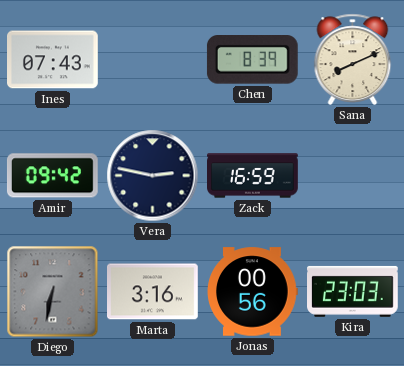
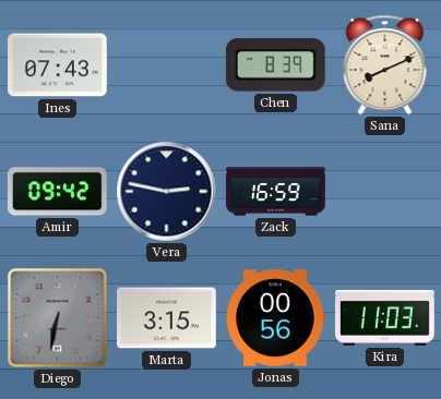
Marta: 3:16 -> 3:15
Kira: 23:03 -> 11:03
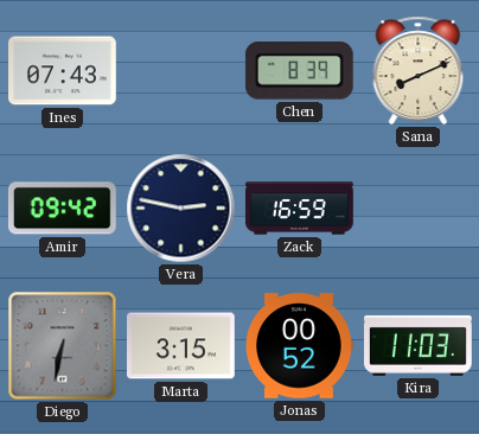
Jonas: 00:56 -> 00:52
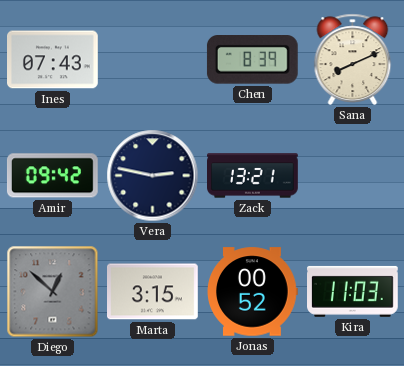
Zack: 16:59 -> 13:21
Diego: 6:32 -> 12:52
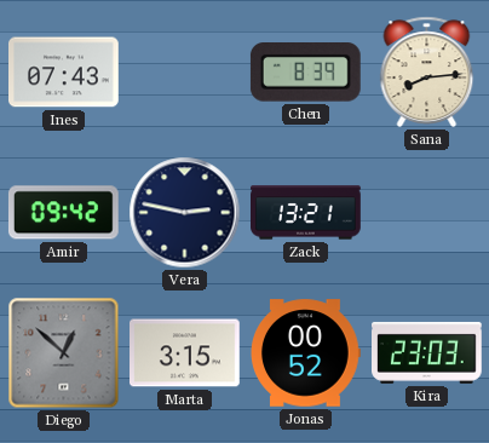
Sana: 8:11 -> 8:14
Kira: 11:03 -> 23:03
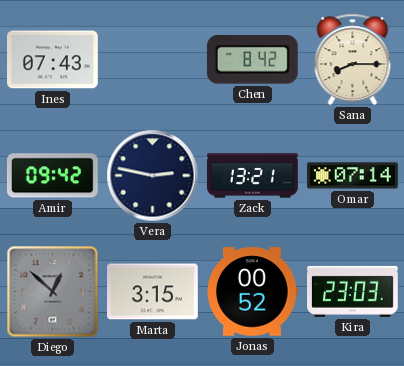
Chen: 8:39 -> 8:42
Sana: 8:14 -> 8:15
Omar: none -> 07:14
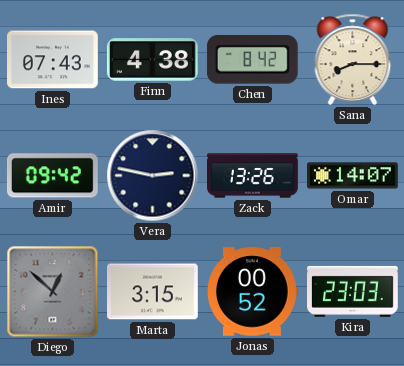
Finn: none -> 4:38
Zack: 13:21 -> 13:26
Omar: 07:14 -> 14:07
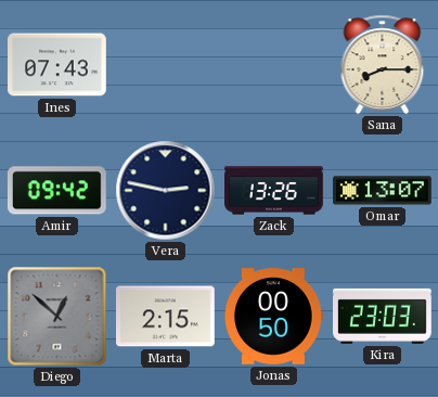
Finn: 4:38 -> none
Chen: 8:42 -> none
Omar: 14:07 -> 13:07
Marta: 3:15 -> 2:15
Jonas: 00:52 -> 00:50
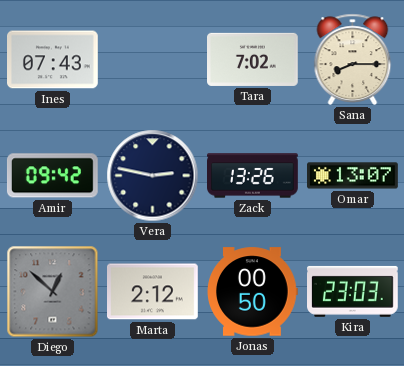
Tara: none -> 7:02
Marta: 2:15 -> 2:12
